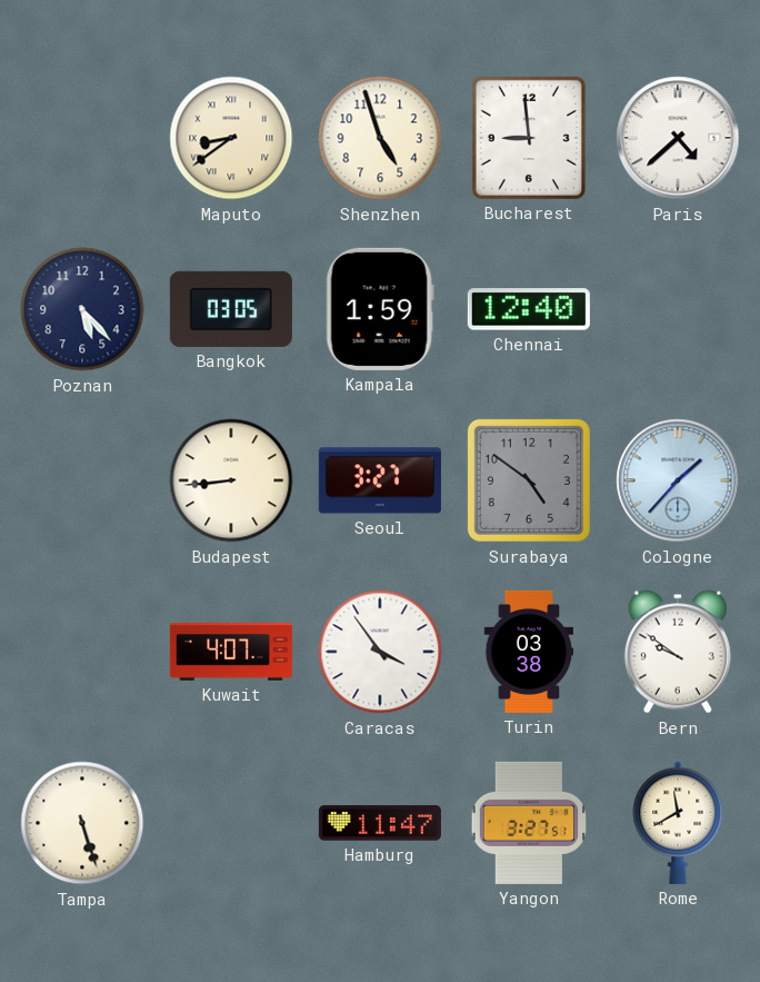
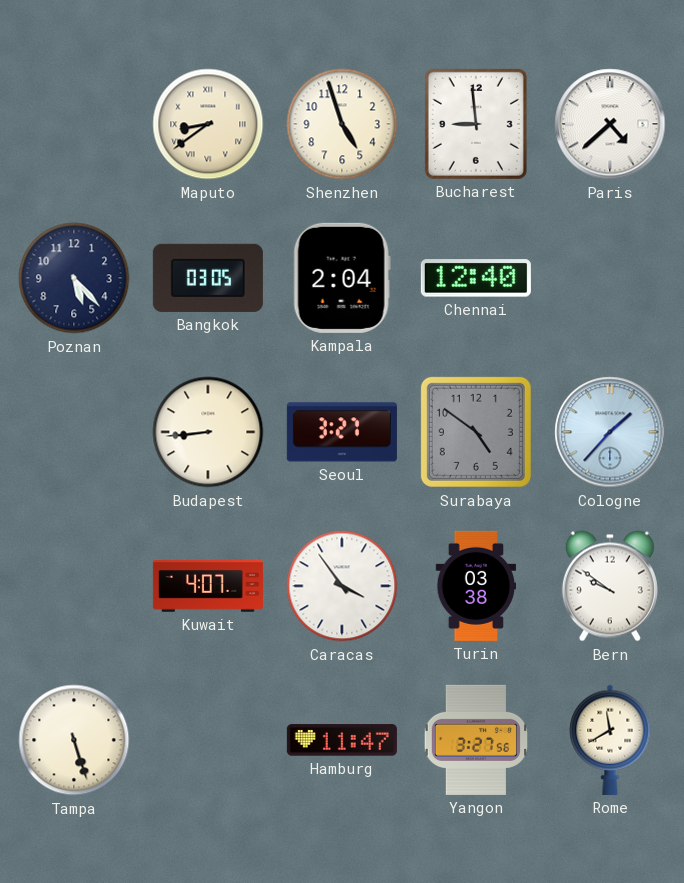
Kampala: 1:59 -> 2:04
Yangon: 3:27:51 -> 3:27:56
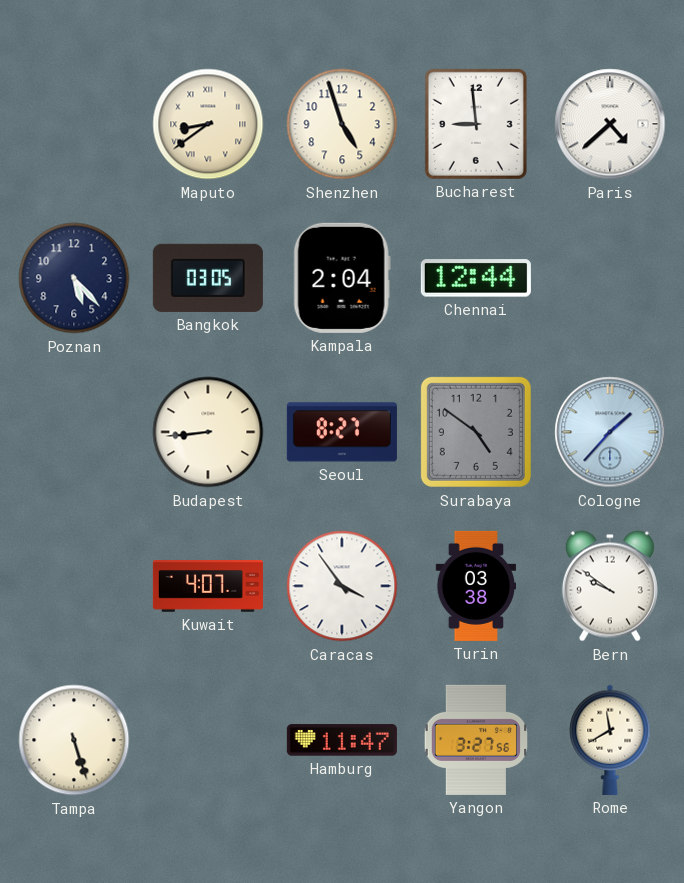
Chennai: 12:40 -> 12:44
Seoul: 3:27 -> 8:27
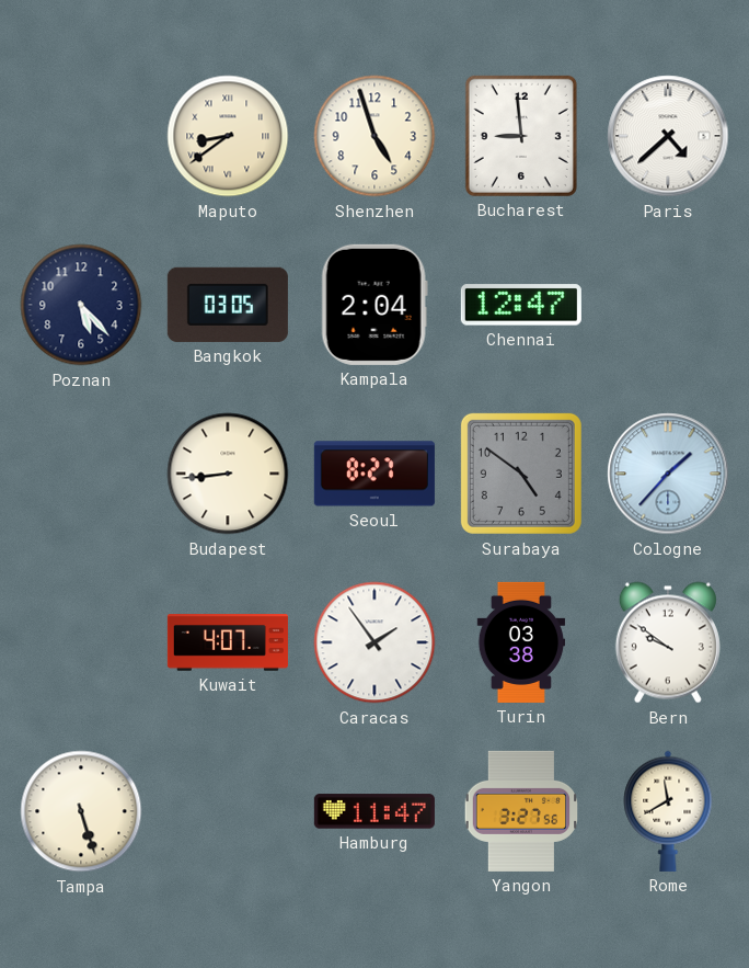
Chennai: 12:44 -> 12:47
Caracas: 3:54 -> 1:54
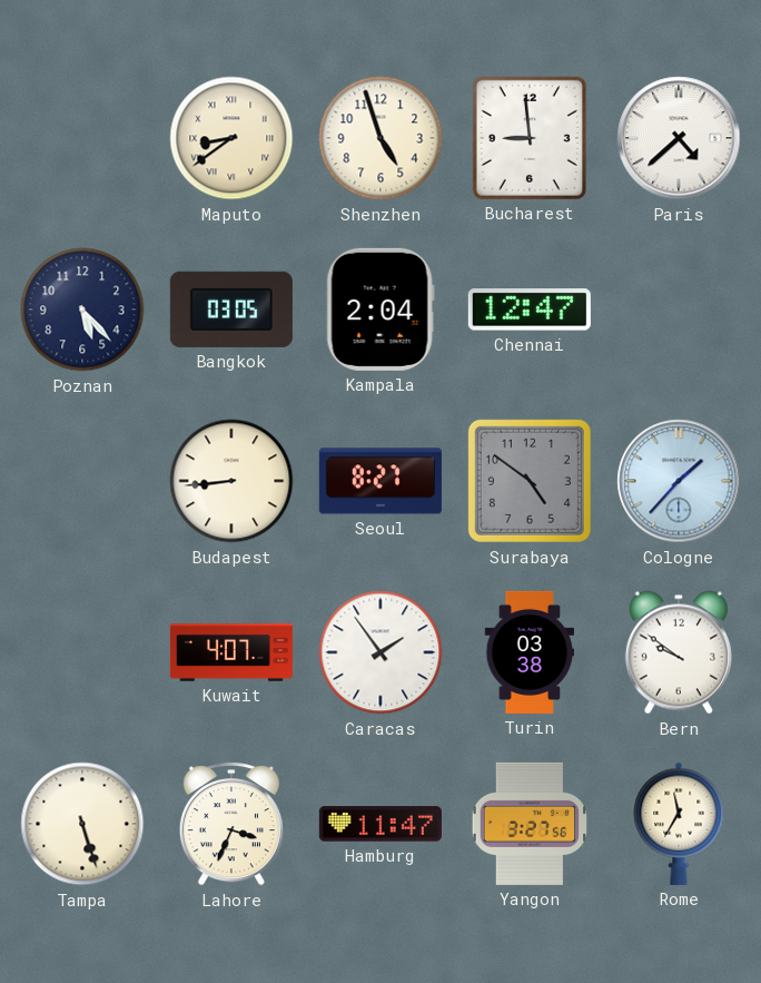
Lahore: none -> 3:34
Rome: 11:40 -> 11:35
